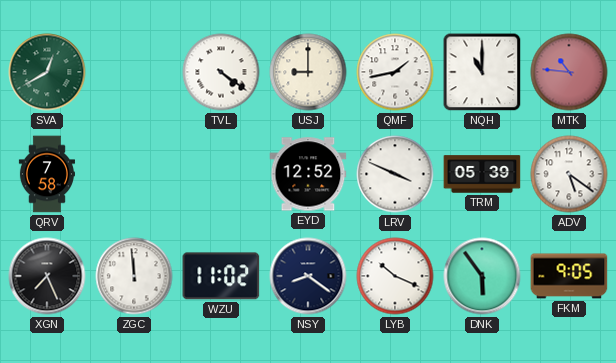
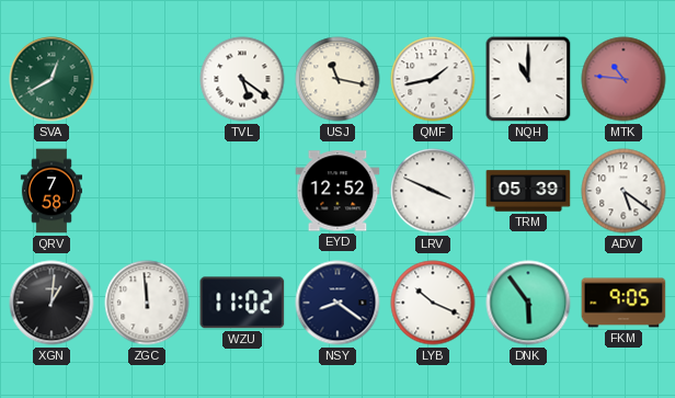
TVL: 4:21 -> 5:21
USJ: 9:00 -> 11:17
XGN: 7:26 -> 1:01
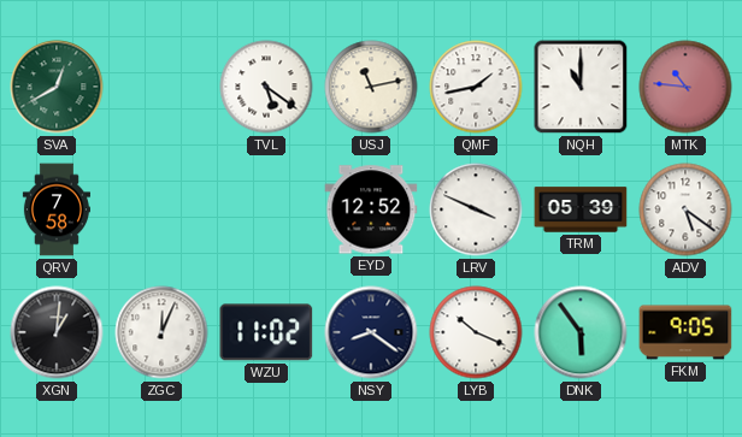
USJ: 11:17 -> 11:13
ZGC: 11:59 -> 12:04
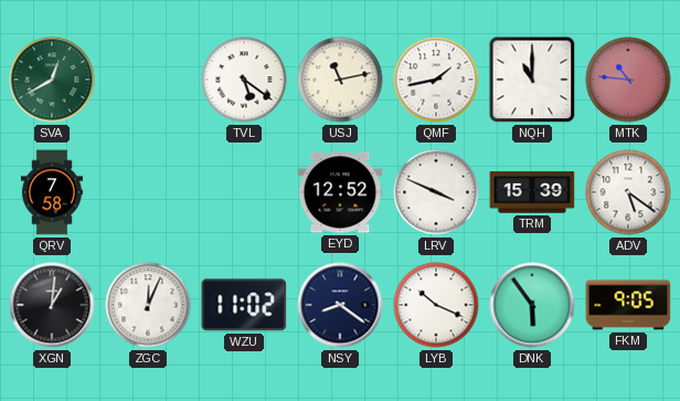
TRM: 05:39 -> 15:39
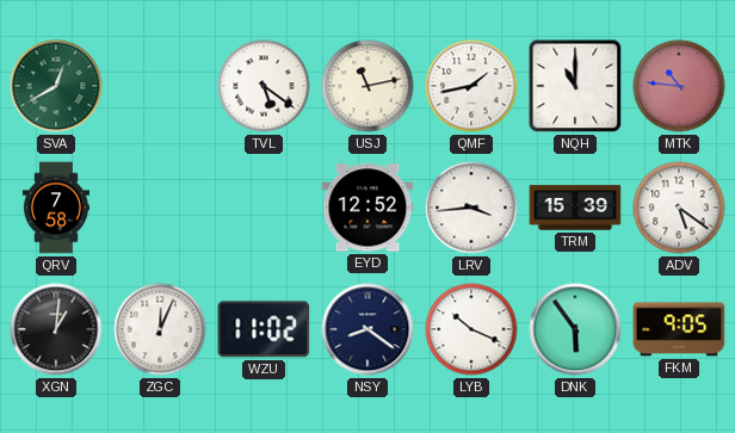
LRV: 3:49 -> 3:44
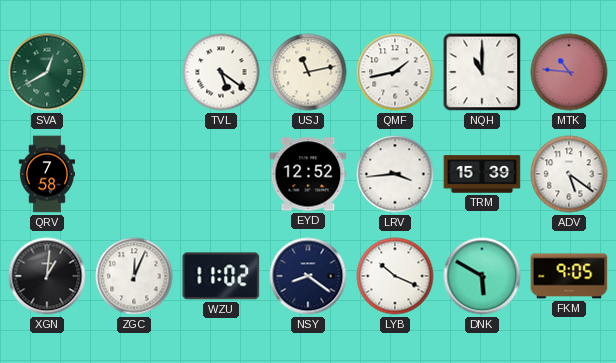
DNK: 5:54 -> 5:50
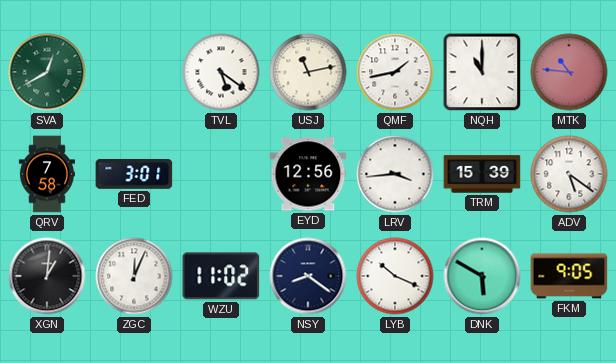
FED: none -> 3:01
EYD: 12:52 -> 12:56
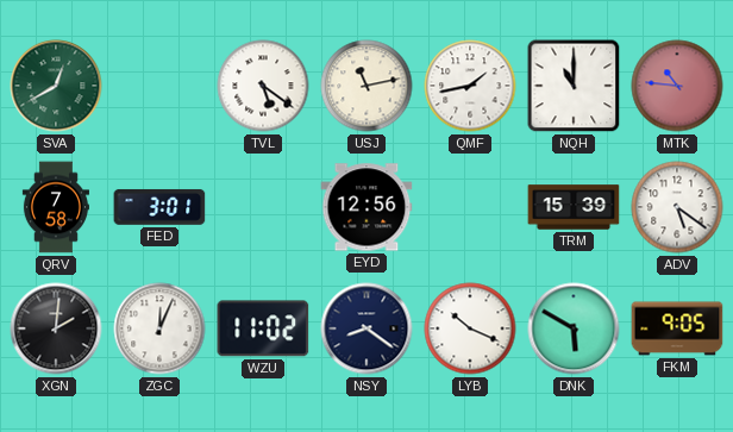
LRV: 3:44 -> none
XGN: 1:01 -> 2:01
